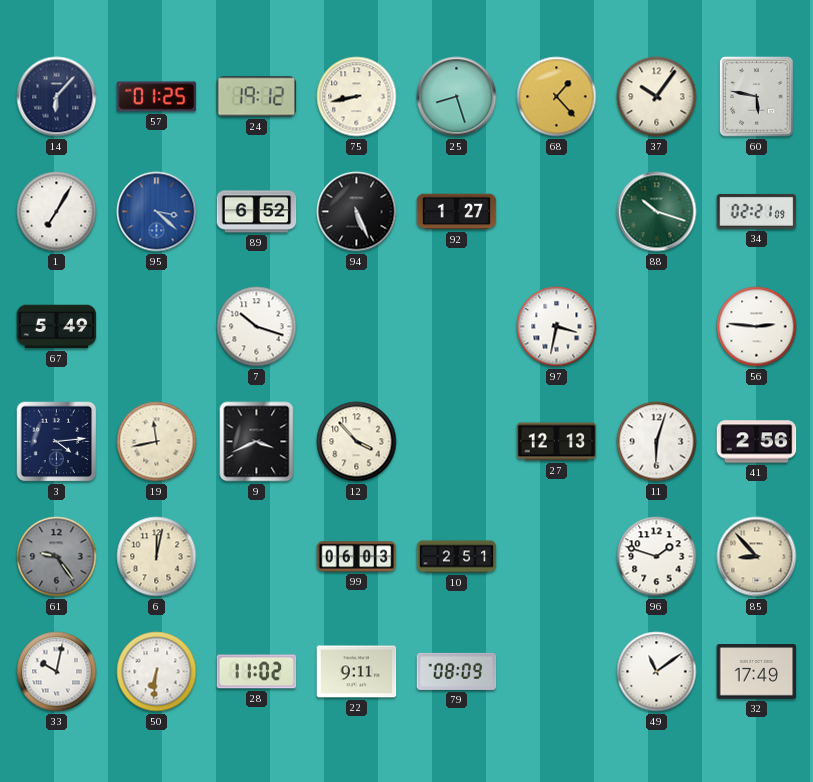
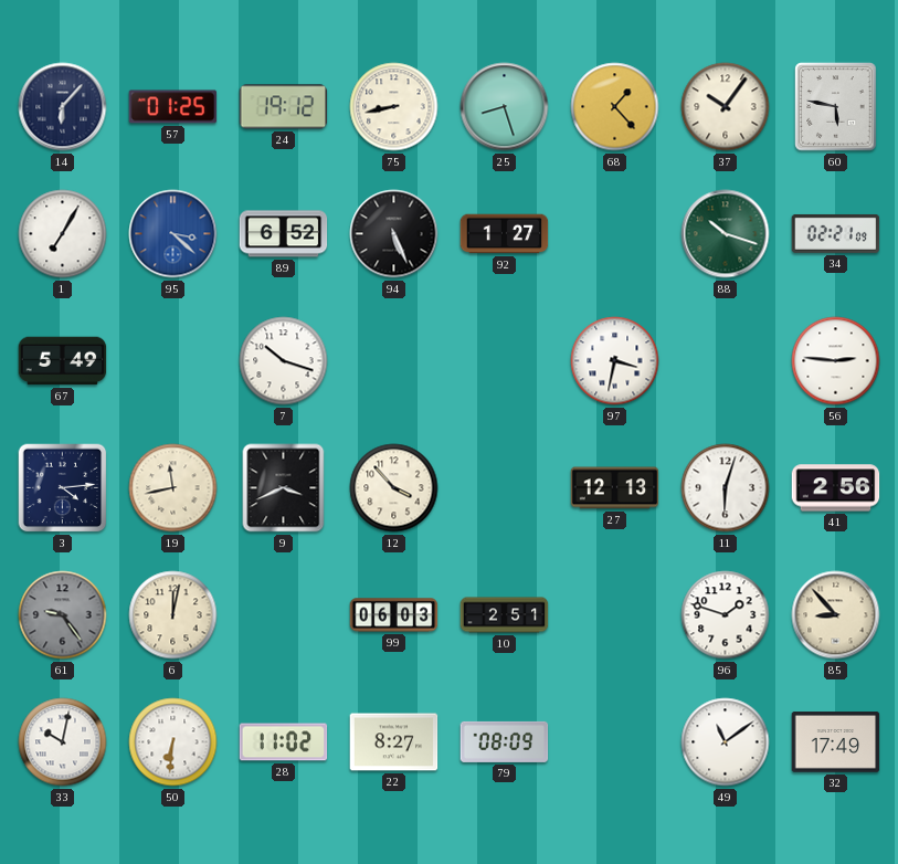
22: 9:11 -> 8:27
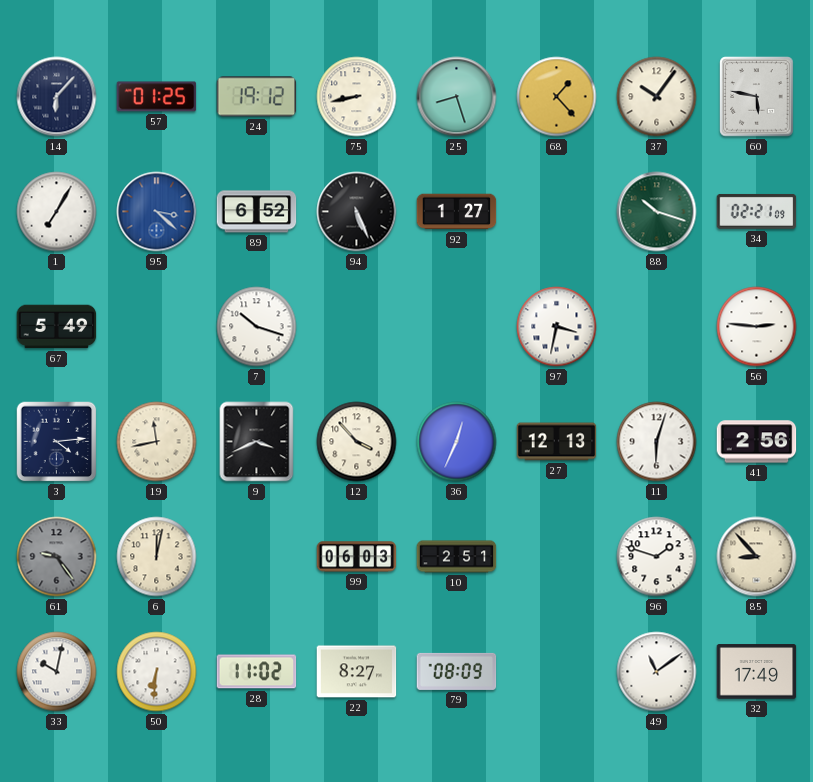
36: none -> 12:34
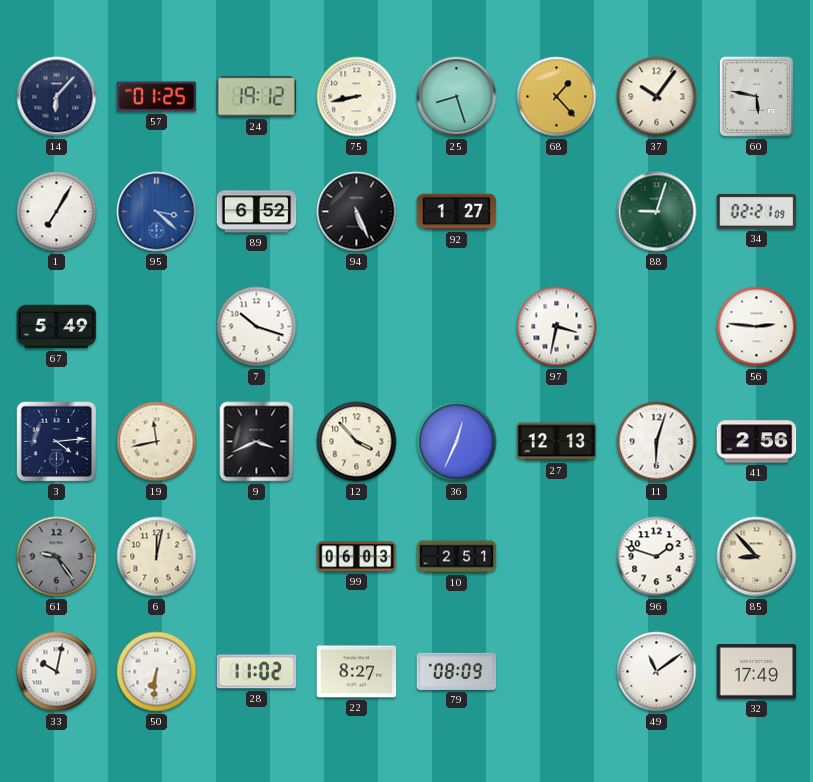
88: 10:18 -> 9:03
